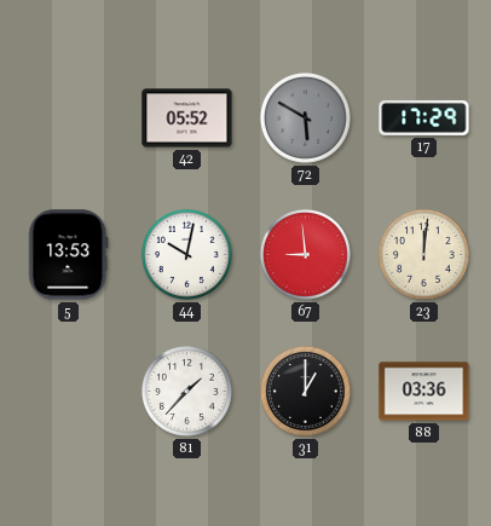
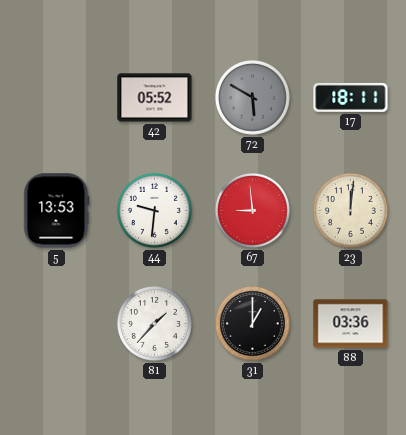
17: 17:29 -> 18:11
44: 10:02 -> 9:31
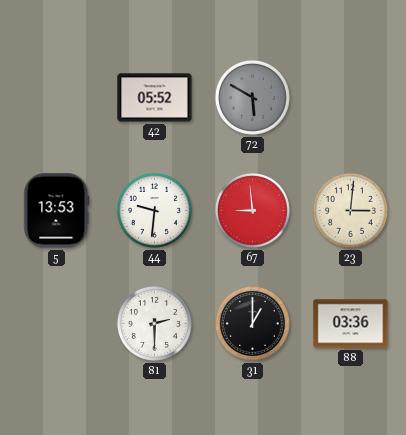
17: 18:11 -> none
23: 12:01 -> 3:01
81: 1:37 -> 2:30
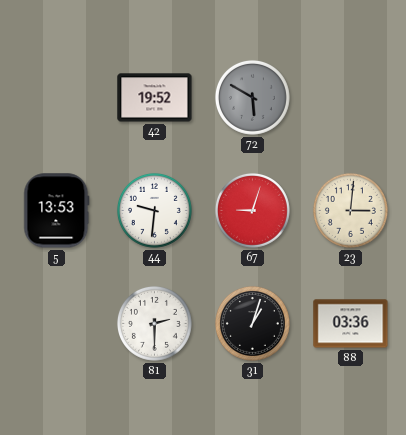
42: 05:52 -> 19:52
67: 8:59 -> 9:03
31: 1:00 -> 1:03
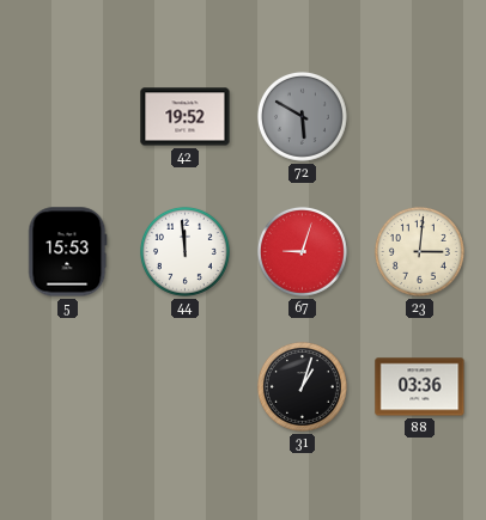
5: 13:53 -> 15:53
44: 9:31 -> 11:59
81: 2:30 -> none
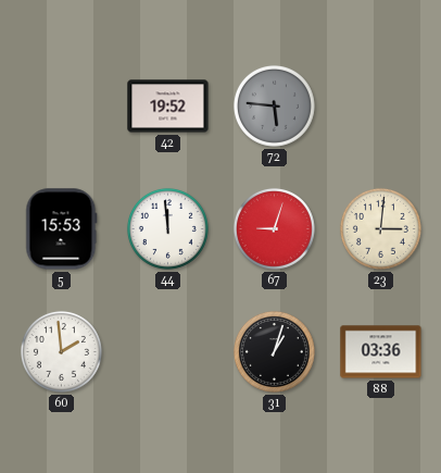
72: 5:50 -> 5:46
60: none -> 1:59
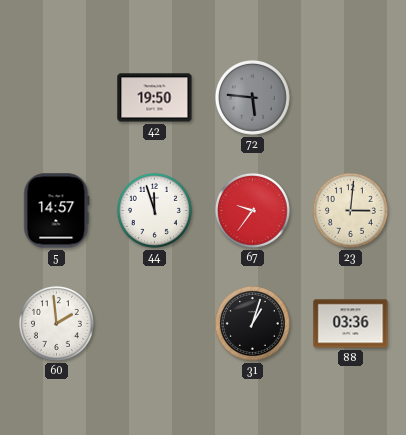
42: 19:52 -> 19:50
5: 15:53 -> 14:57
44: 11:59 -> 11:57
67: 9:03 -> 9:36
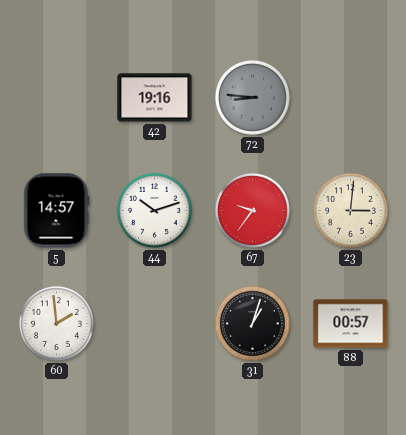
42: 19:50 -> 19:16
72: 5:46 -> 8:46
44: 11:57 -> 10:12
88: 03:36 -> 00:57
